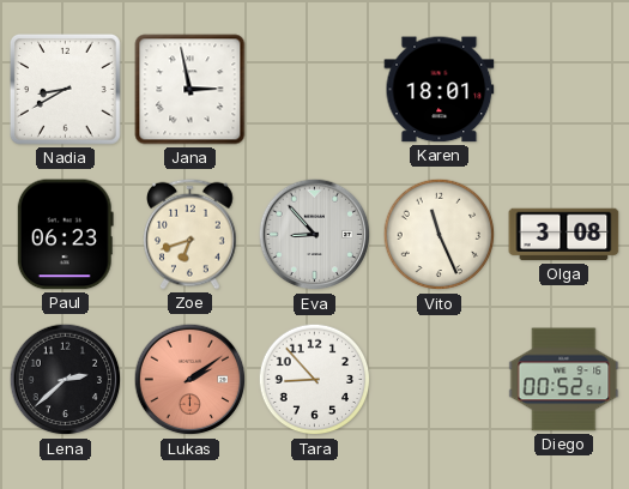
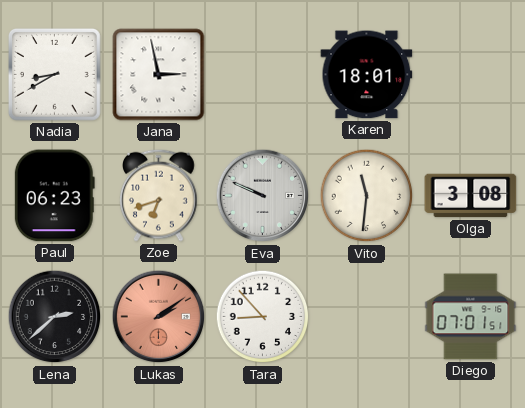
Eva: 8:53 -> 9:49
Vito: 11:26 -> 11:31
Diego: 00:52 -> 07:01
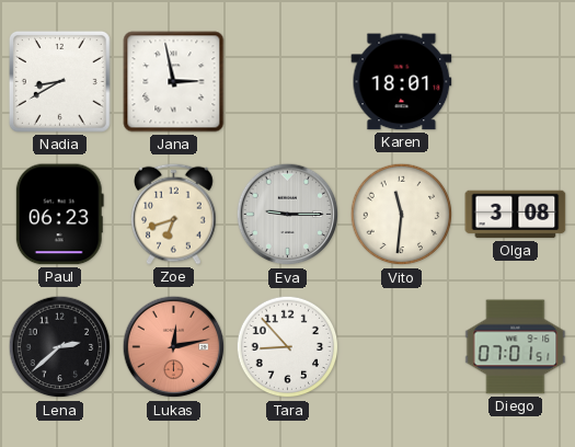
Eva: 9:49 -> 9:15
Lukas: 2:09 -> 12:13
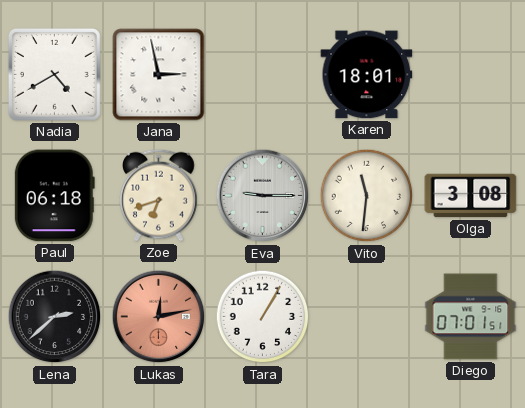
Nadia: 8:40 -> 4:40
Paul: 06:23 -> 06:18
Tara: 8:53 -> 1:05
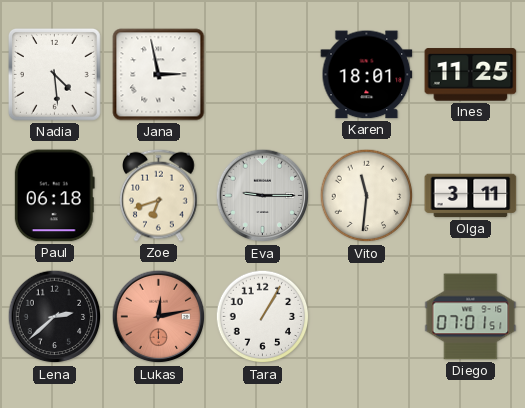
Nadia: 4:40 -> 4:29
Ines: none -> 11:25
Olga: 3:08 -> 3:11
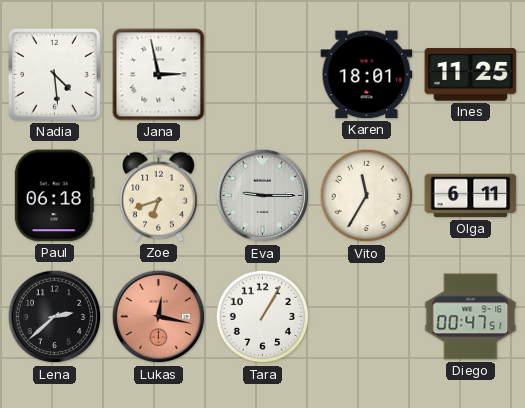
Vito: 11:31 -> 11:35
Olga: 3:11 -> 6:11
Lukas: 12:13 -> 12:17
Diego: 07:01 -> 00:47
